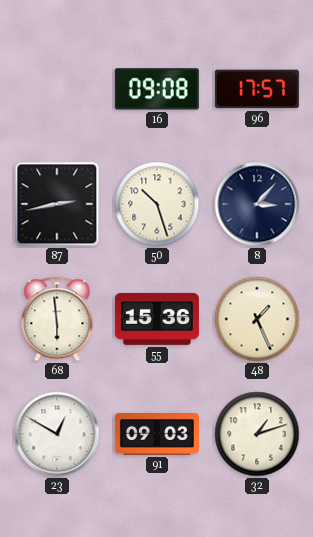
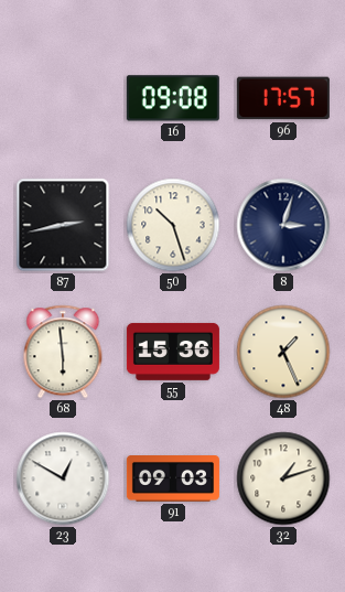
8: 3:07 -> 3:03
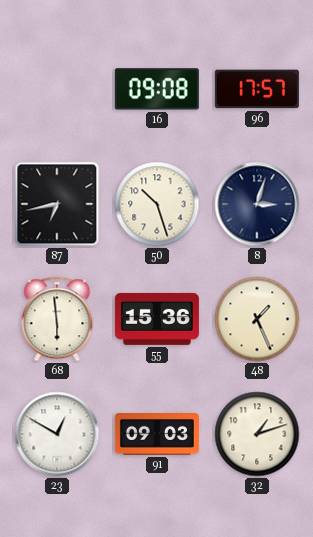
87: 2:43 -> 6:43
